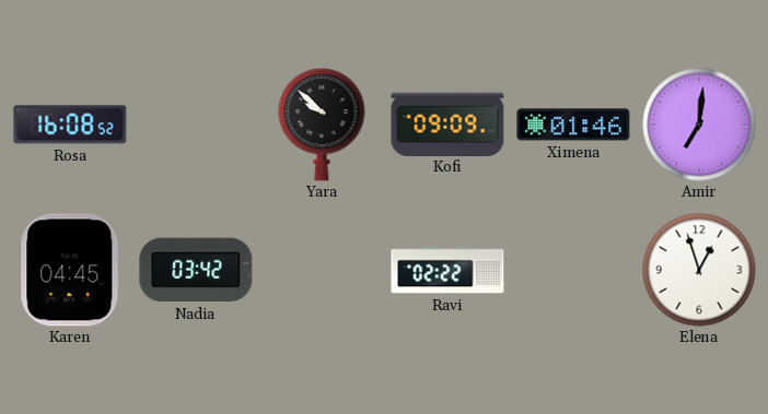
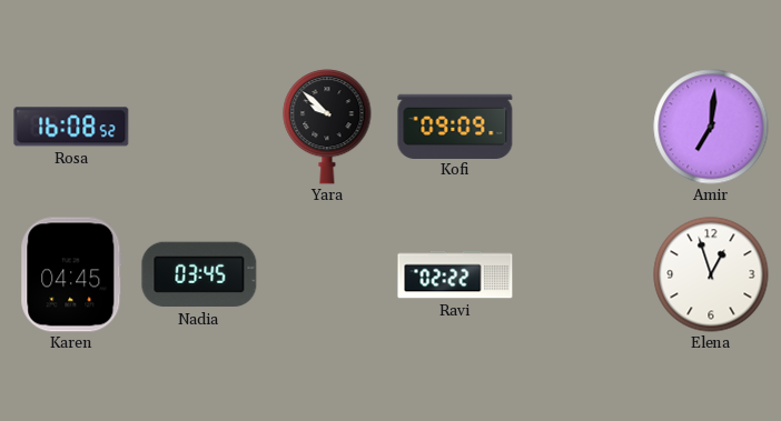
Ximena: 01:46 -> none
Nadia: 03:42 -> 03:45
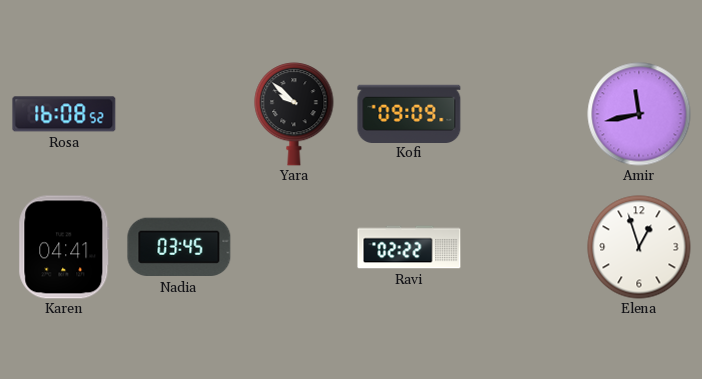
Amir: 7:01 -> 11:43
Karen: 04:45 -> 04:41
